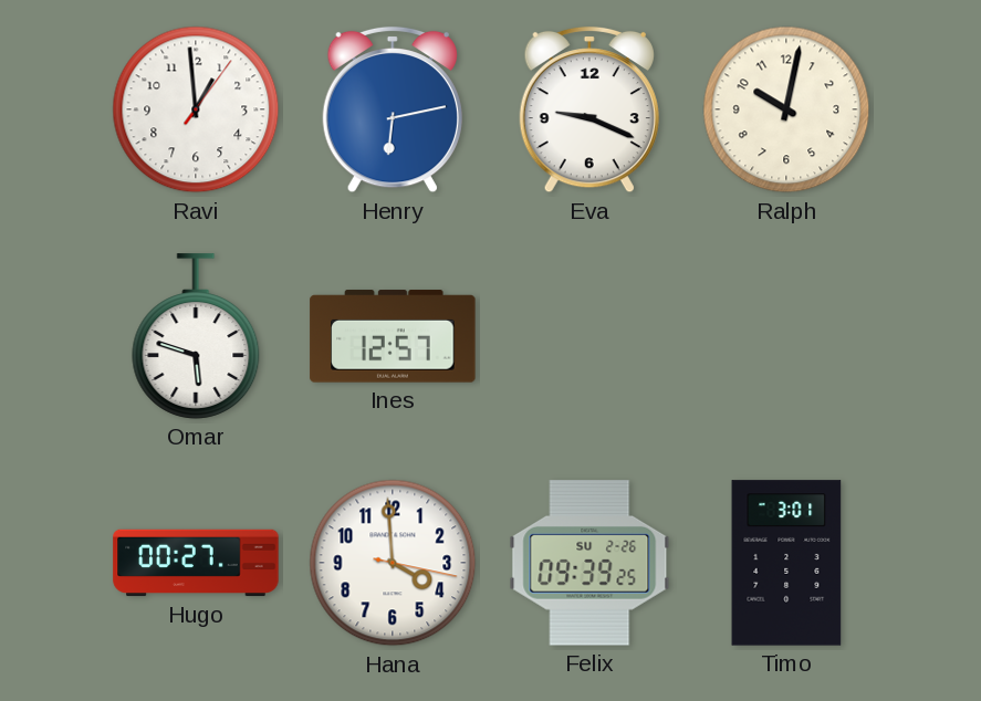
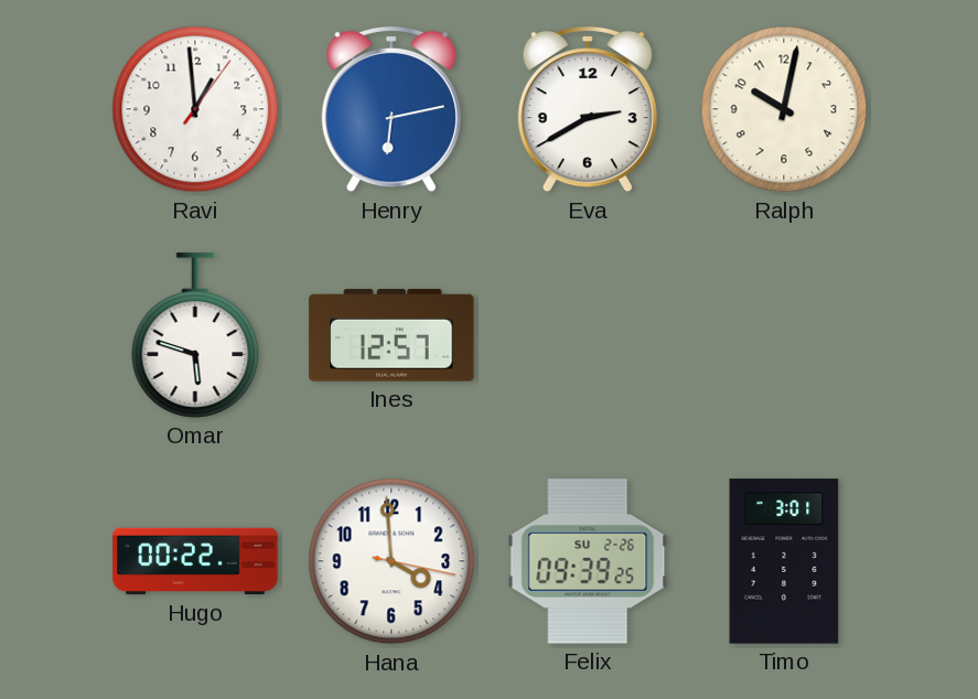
Eva: 9:19 -> 2:40
Hugo: 00:27 -> 00:22
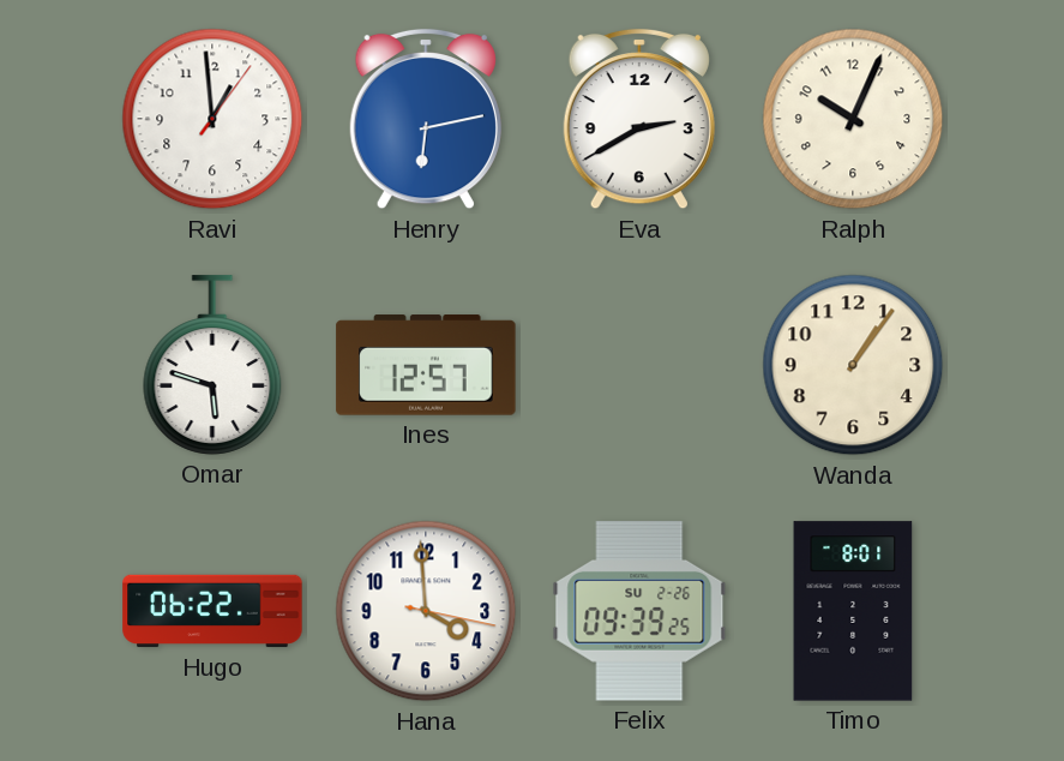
Ralph: 10:02 -> 10:04
Wanda: none -> 1:06
Hugo: 00:22 -> 06:22
Timo: 3:01 -> 8:01
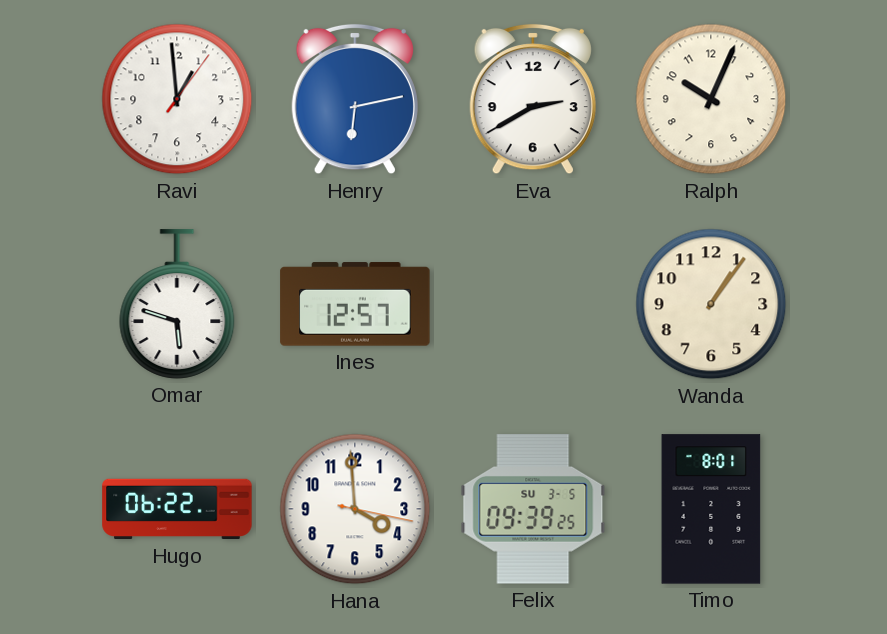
Felix date: SU 2-26 -> SU 3-5
